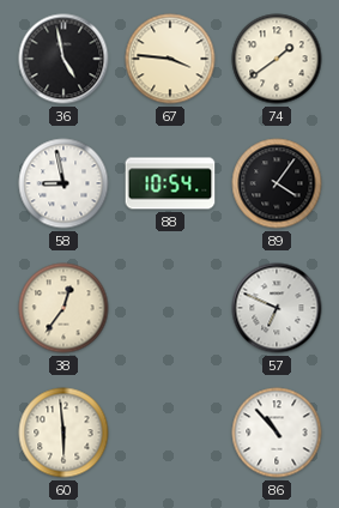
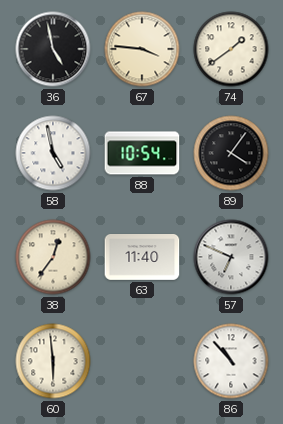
58: 8:58 -> 4:58
63: none -> 11:40
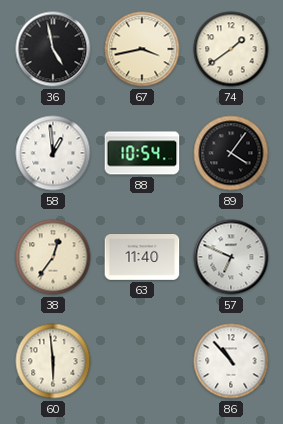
67: 3:46 -> 3:43
58: 4:58 -> 12:59
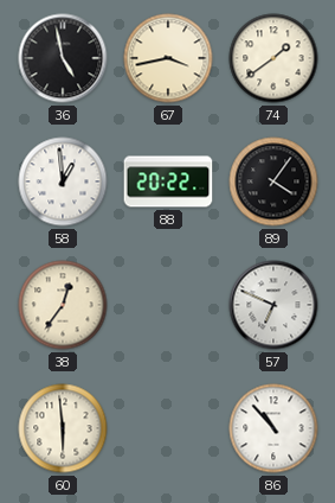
88: 10:54 -> 20:22
63: 11:40 -> none
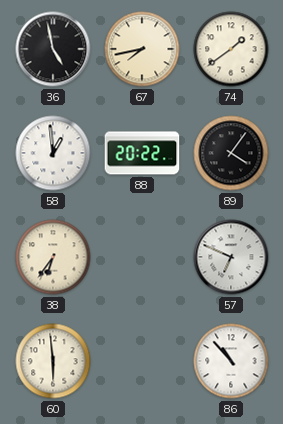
67: 3:43 -> 7:43
38: 12:36 -> 6:36
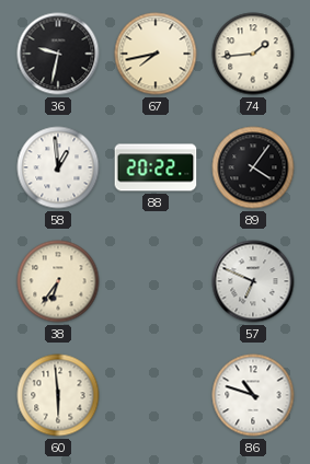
36: 4:58 -> 9:32
74: 1:39 -> 1:44
86: 10:53 -> 10:48
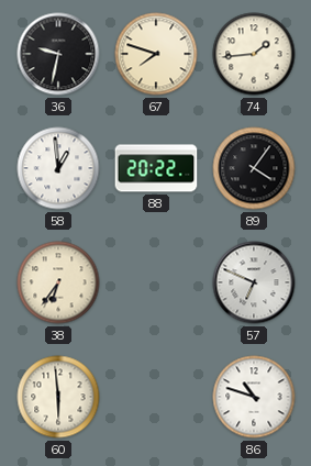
67: 7:43 -> 7:48
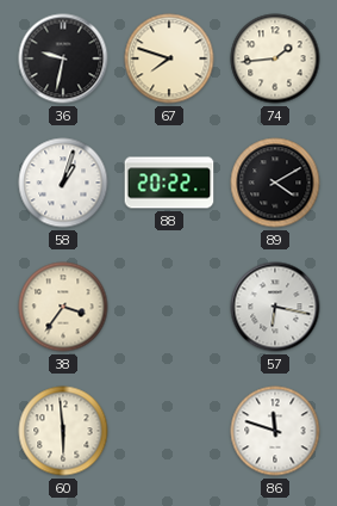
58: 12:59 -> 1:03
89: 4:06 -> 4:10
38: 6:36 -> 3:36
57: 6:49 -> 6:17
86: 10:48 -> 11:48
